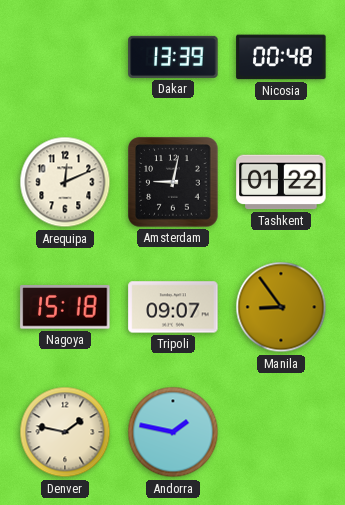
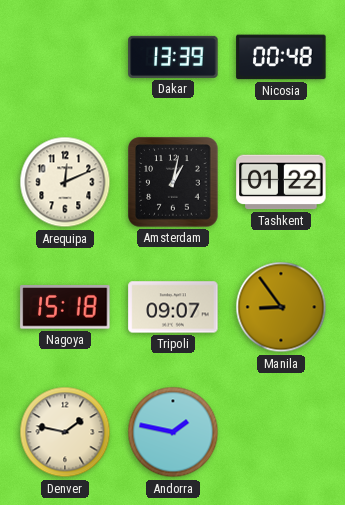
Amsterdam: 9:02 -> 1:02
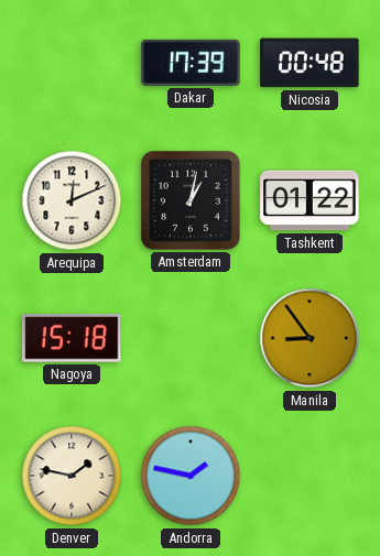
Dakar: 13:39 -> 17:39
Tripoli: 09:07 -> none
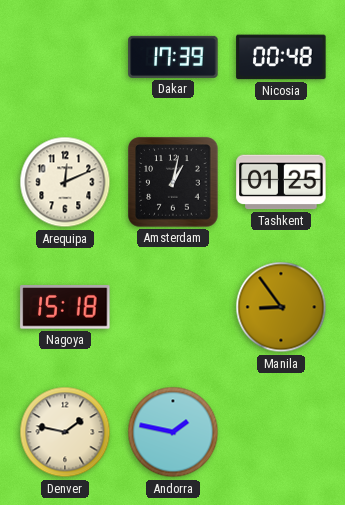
Tashkent: 01:22 -> 01:25
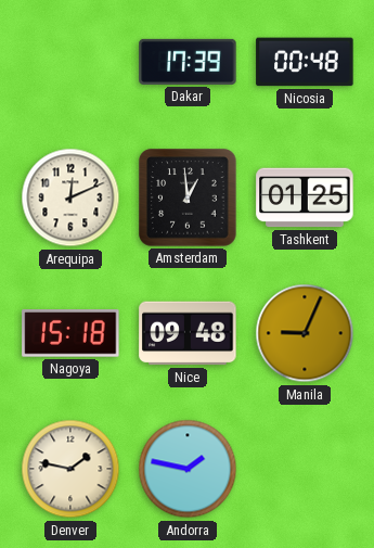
Amsterdam: 1:02 -> 12:59
Nice: none -> 09:48
Manila: 8:54 -> 9:04
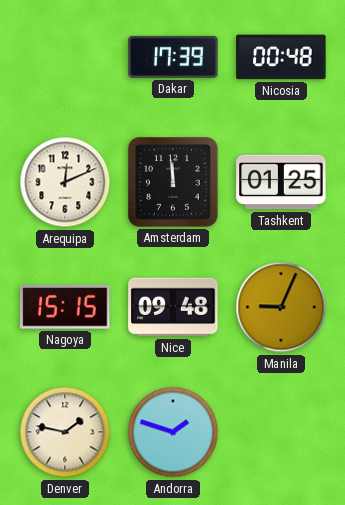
Amsterdam: 12:59 -> 11:59
Nagoya: 15:18 -> 15:15
Andorra: 1:47 -> 1:48
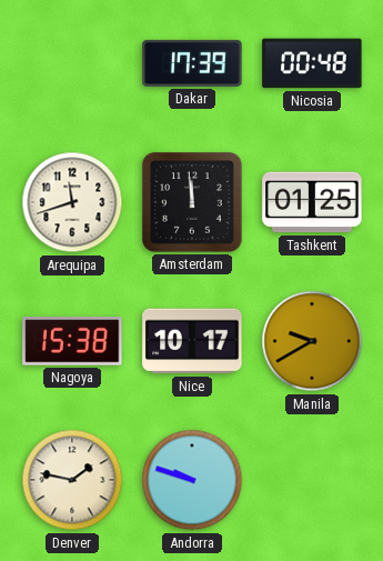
Arequipa: 12:11 -> 11:42
Nagoya: 15:15 -> 15:38
Nice: 09:48 -> 10:17
Manila: 9:04 -> 9:40
Andorra: 1:48 -> 9:48
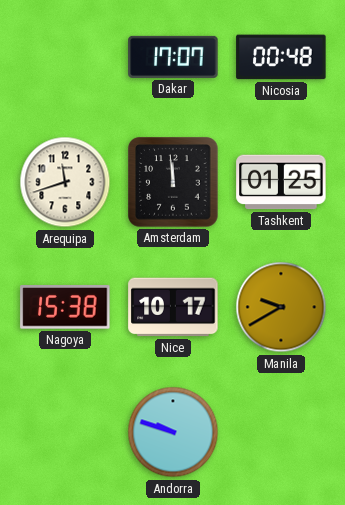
Dakar: 17:39 -> 17:07
Denver: 1:47 -> none
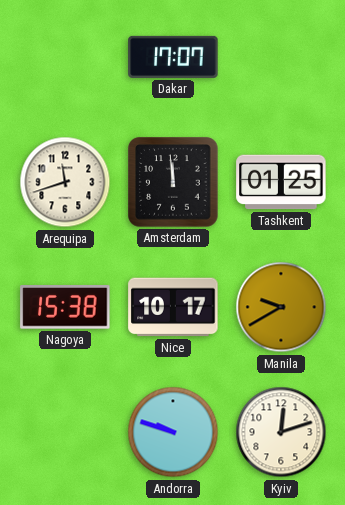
Nicosia: 00:48 -> none
Kyiv: none -> 12:12
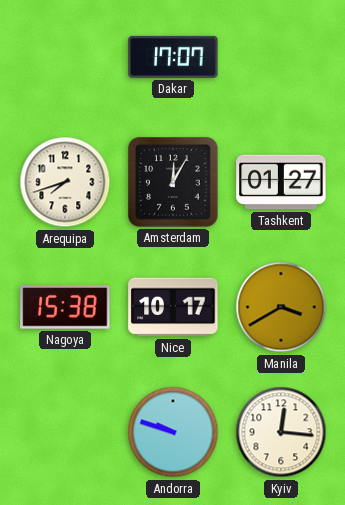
Arequipa: 11:42 -> 7:42
Amsterdam: 11:59 -> 12:05
Tashkent: 01:25 -> 01:27
Manila: 9:40 -> 3:40
Kyiv: 12:12 -> 12:16
